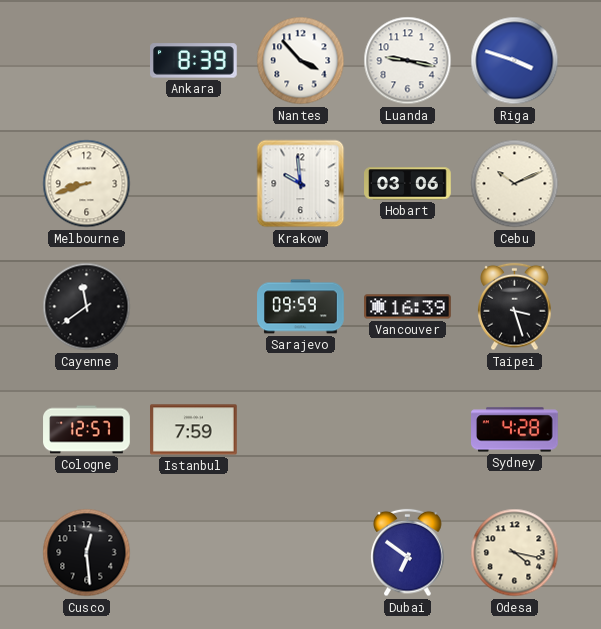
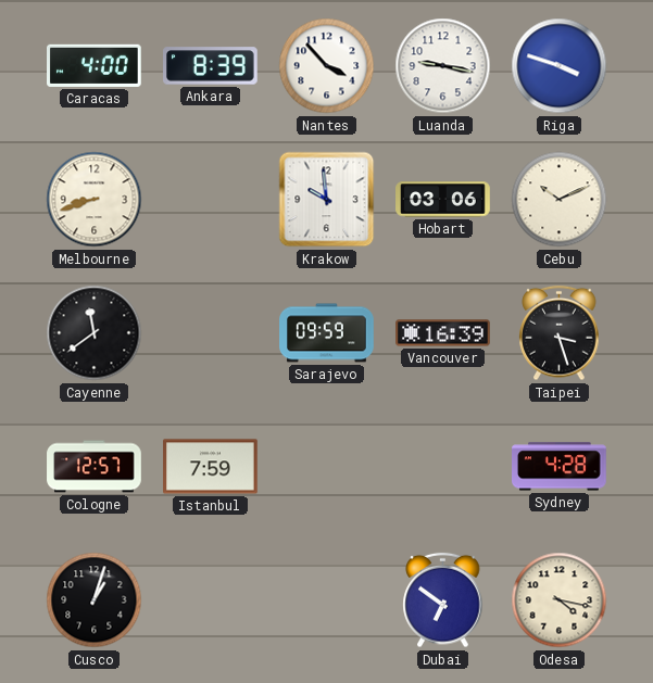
Caracas: none -> 4:00
Cusco: 12:29 -> 1:03
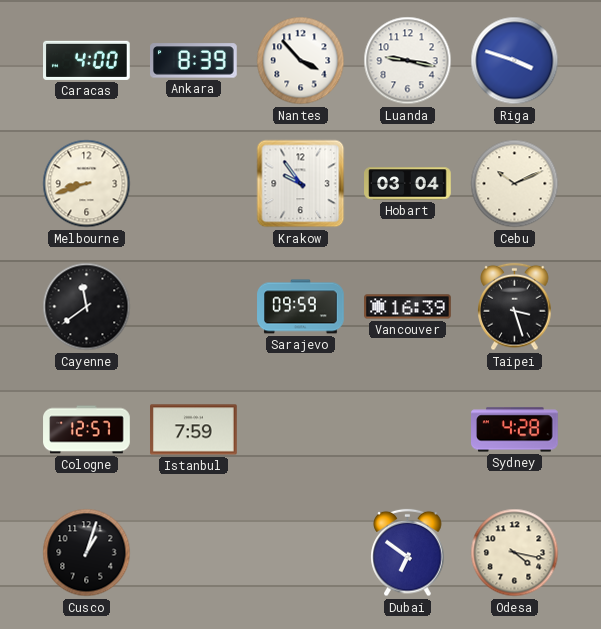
Krakow: 9:59 -> 9:54
Hobart: 03:06 -> 03:04
